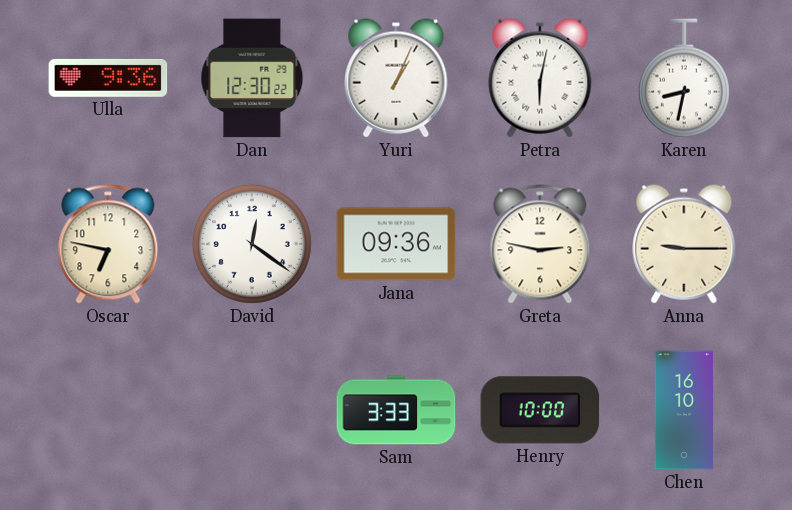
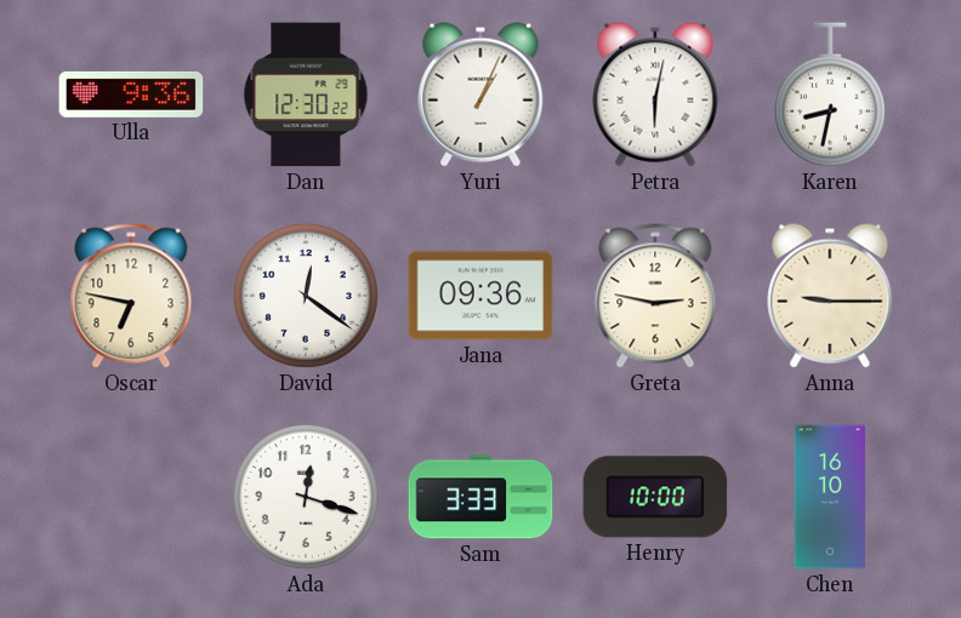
Ada: none -> 12:18
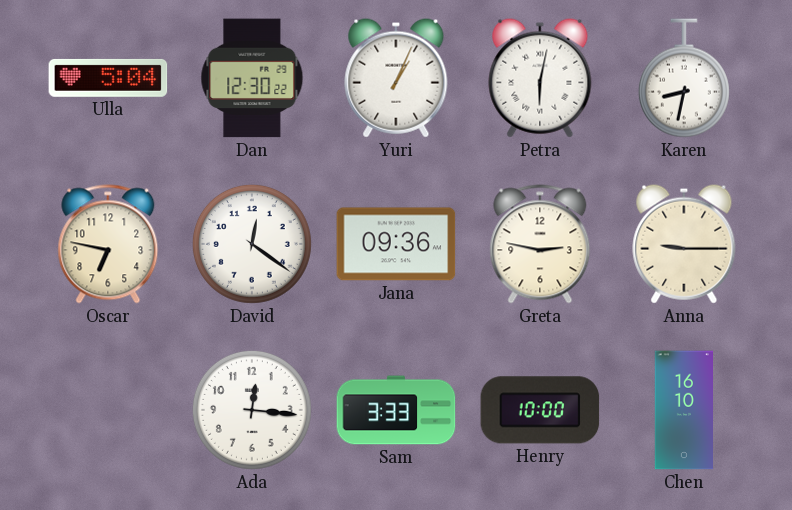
Ulla: 9:36 -> 5:04
Ada: 12:18 -> 12:16
